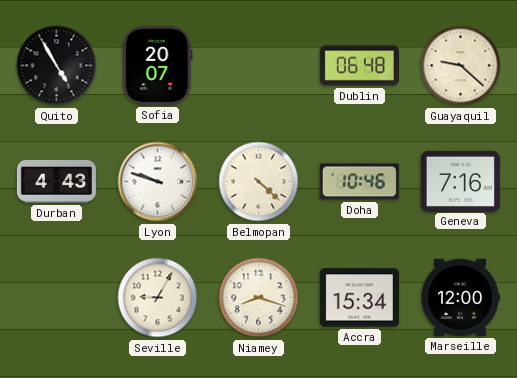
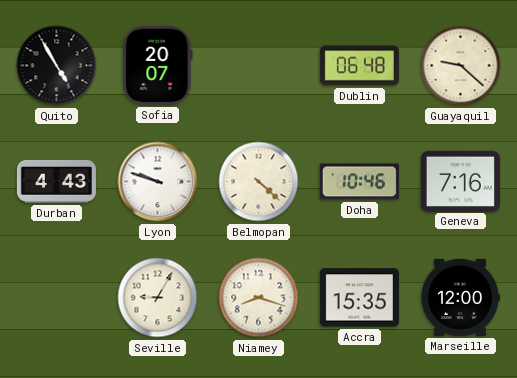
Accra: 15:34 -> 15:35
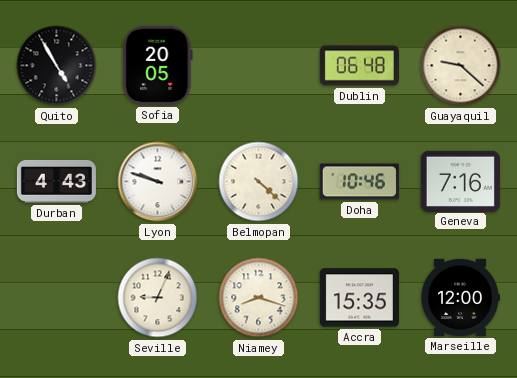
Sofia: 20:07 -> 20:05
Seville: 9:05 -> 9:04
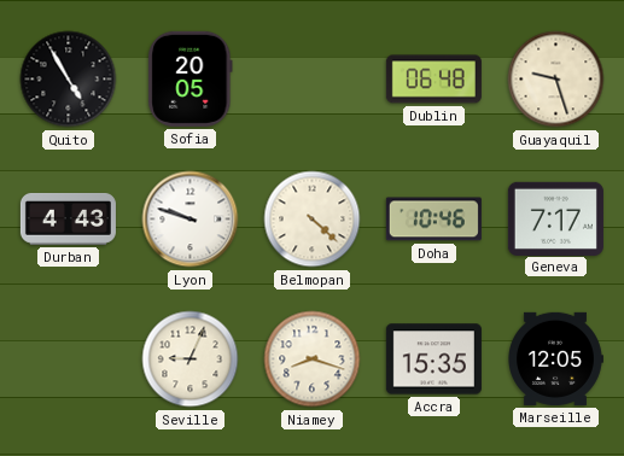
Guayaquil: 9:22 -> 9:27
Geneva: 7:16 -> 7:17
Marseille: 12:00 -> 12:05
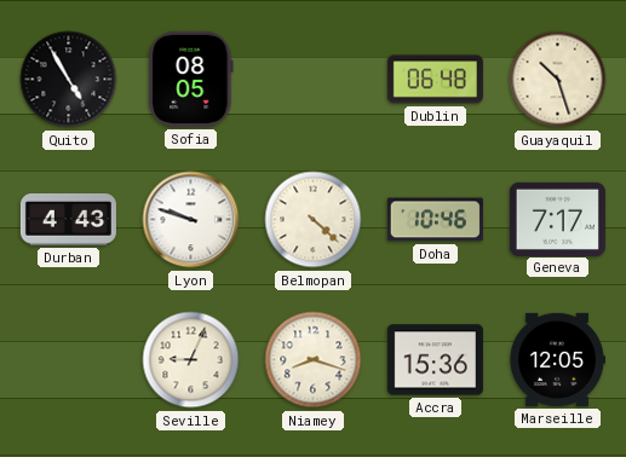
Sofia: 20:05 -> 08:05
Guayaquil: 9:27 -> 10:27
Accra: 15:35 -> 15:36
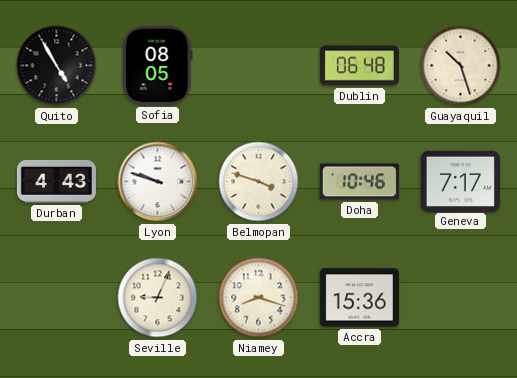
Belmopan: 4:22 -> 3:48
Marseille: 12:05 -> none
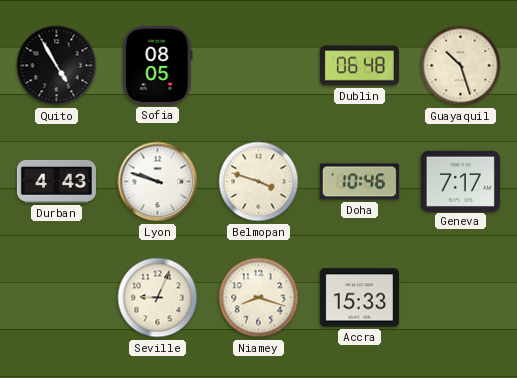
Accra: 15:36 -> 15:33
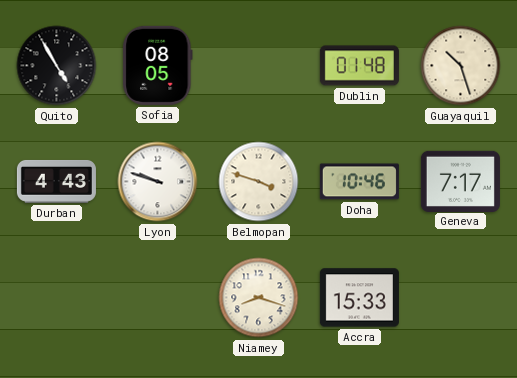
Dublin: 06:48 -> 01:48
Seville: 9:04 -> none
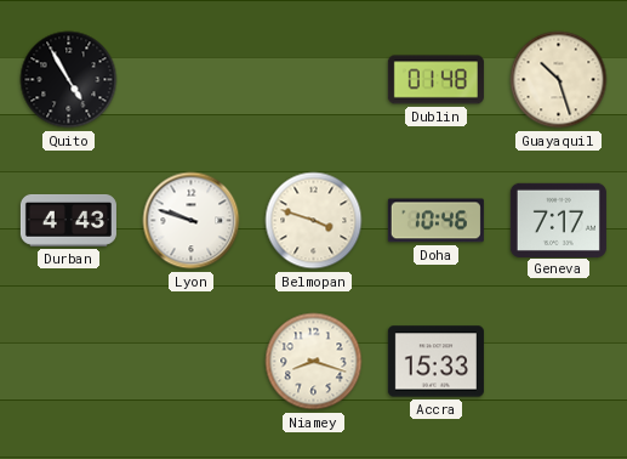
Sofia: 08:05 -> none
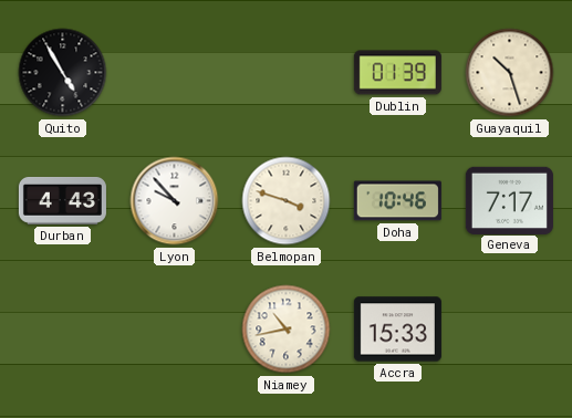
Dublin: 01:48 -> 01:39
Lyon: 9:48 -> 9:53
Niamey: 8:18 -> 10:43
